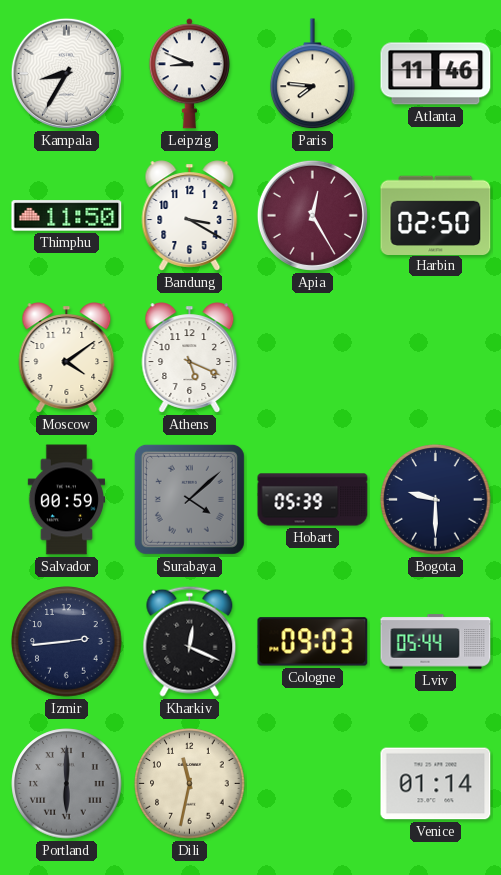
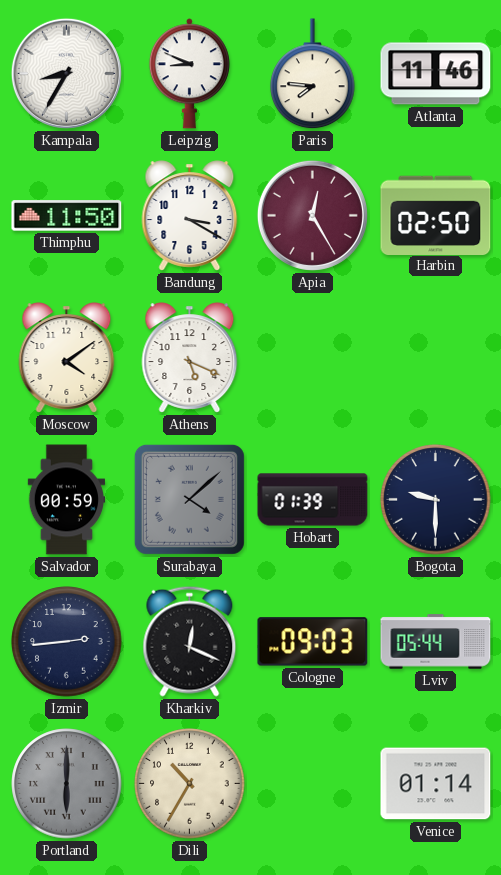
Hobart: 05:39 -> 01:39
Dili: 11:32 -> 10:35
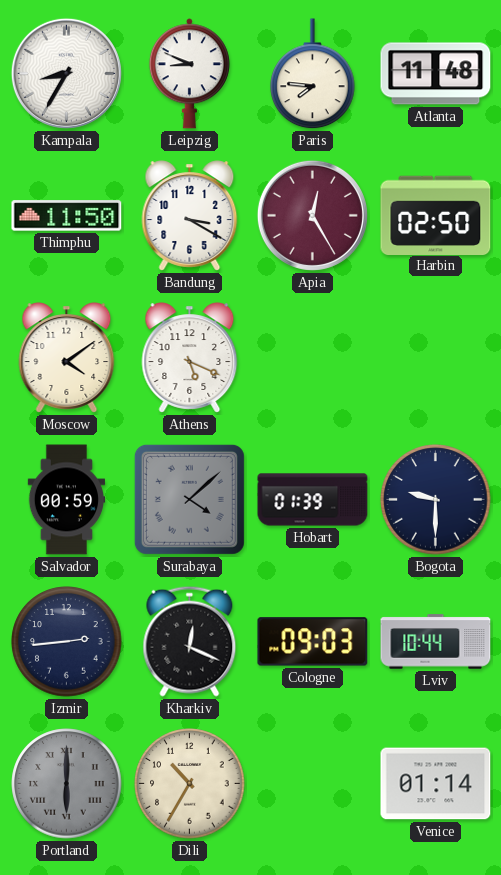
Atlanta: 11:46 -> 11:48
Lviv: 05:44 -> 10:44
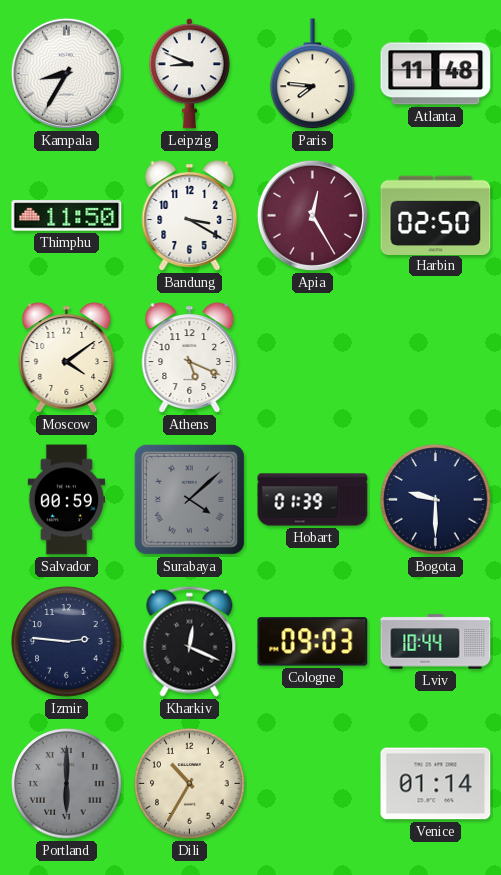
Izmir: 2:44 -> 2:46
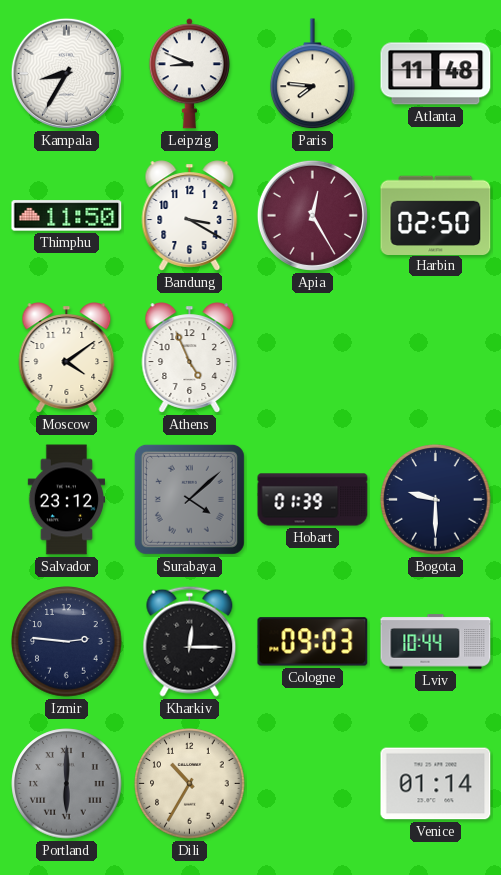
Athens: 5:19 -> 4:56
Salvador: 00:59 -> 23:12
Kharkiv: 12:19 -> 12:15
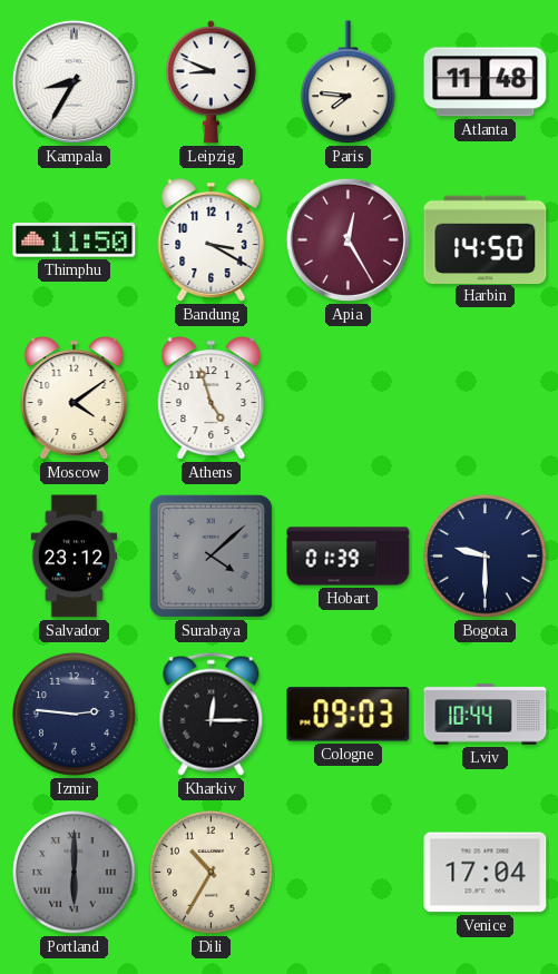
Harbin: 02:50 -> 14:50
Athens: 4:56 -> 4:57
Venice: 01:14 -> 17:04
